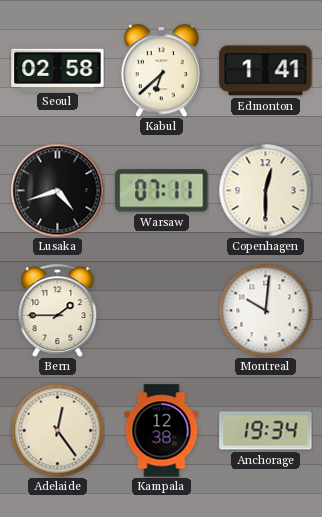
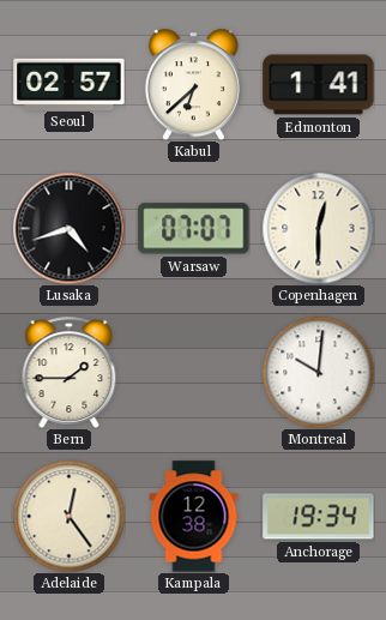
Seoul: 02:58 -> 02:57
Warsaw: 07:11 -> 07:07
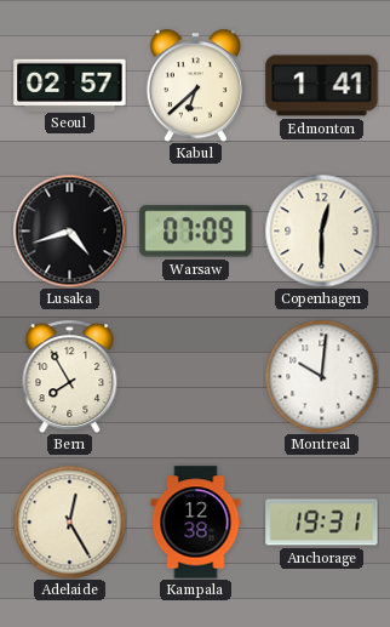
Warsaw: 07:07 -> 07:09
Bern: 1:45 -> 7:55
Adelaide: 12:24 -> 12:25
Anchorage: 19:34 -> 19:31
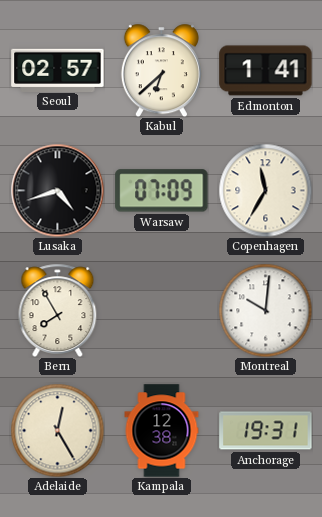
Copenhagen: 12:30 -> 11:35
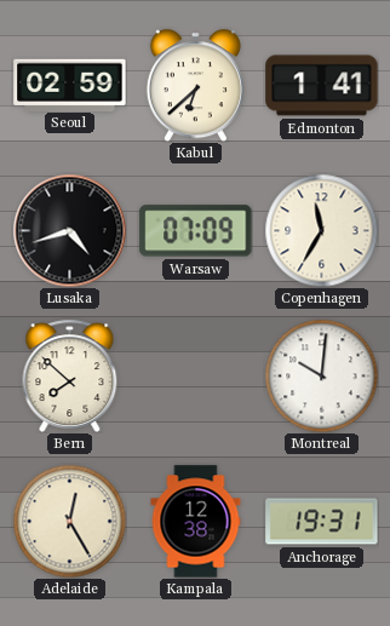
Seoul: 02:57 -> 02:59
Bern: 7:55 -> 7:52
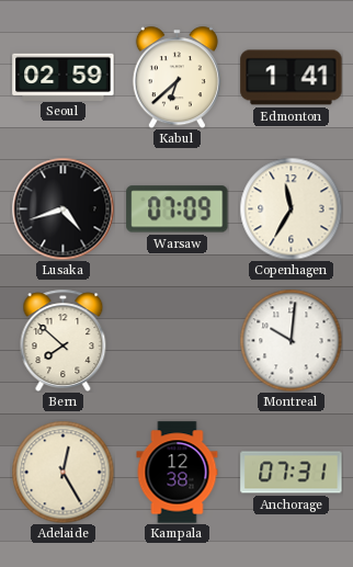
Anchorage: 19:31 -> 07:31
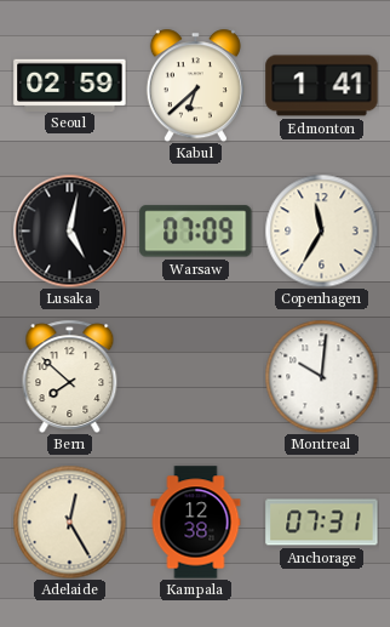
Lusaka: 4:42 -> 5:02
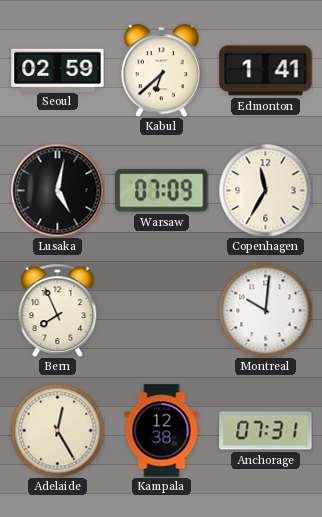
Bern: 7:52 -> 7:56
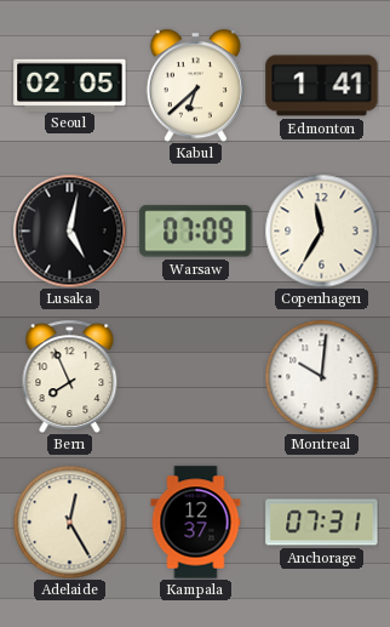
Seoul: 02:59 -> 02:05
Kampala: 12:38 -> 12:37
